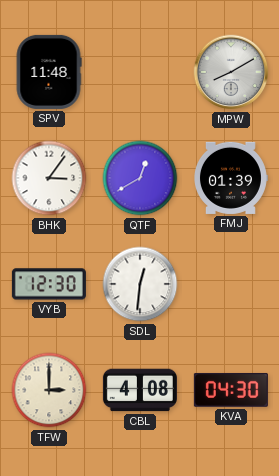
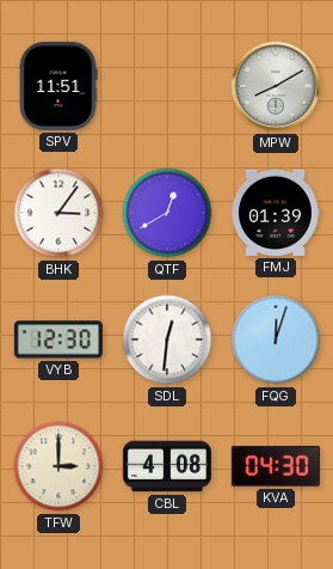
SPV: 11:48 -> 11:51
FQG: none -> 12:03
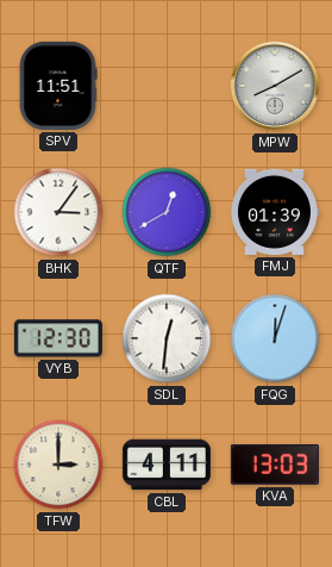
CBL: 4:08 -> 4:11
KVA: 04:30 -> 13:03
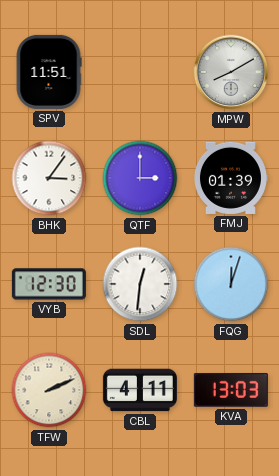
QTF: 12:40 -> 3:00
TFW: 3:00 -> 2:11
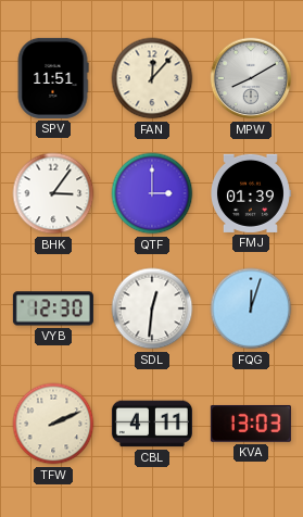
FAN: none -> 12:07
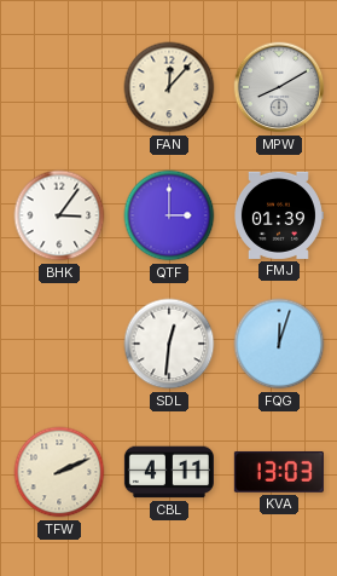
SPV: 11:51 -> none
VYB: 12:30 -> none
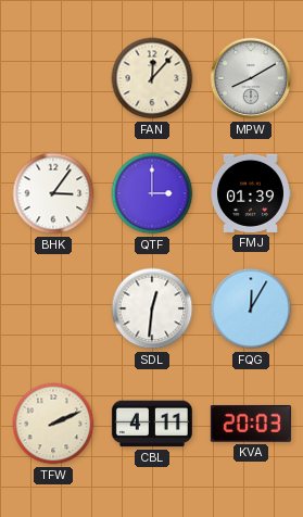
FQG: 12:03 -> 12:05
KVA: 13:03 -> 20:03
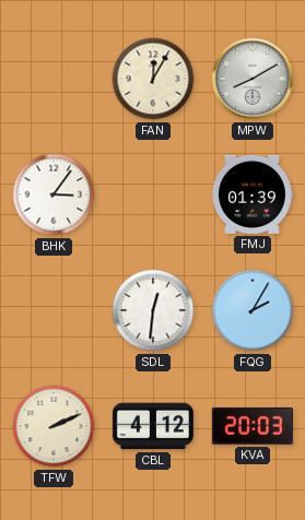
FAN: 12:07 -> 12:05
QTF: 3:00 -> none
FQG: 12:05 -> 2:05
CBL: 4:11 -> 4:12
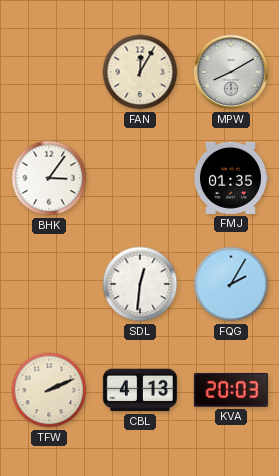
FMJ: 01:39 -> 01:35
CBL: 4:12 -> 4:13
